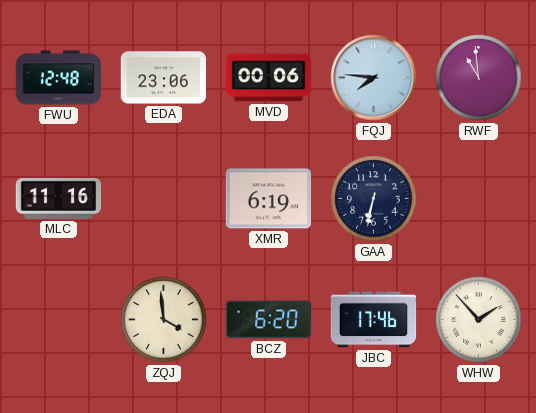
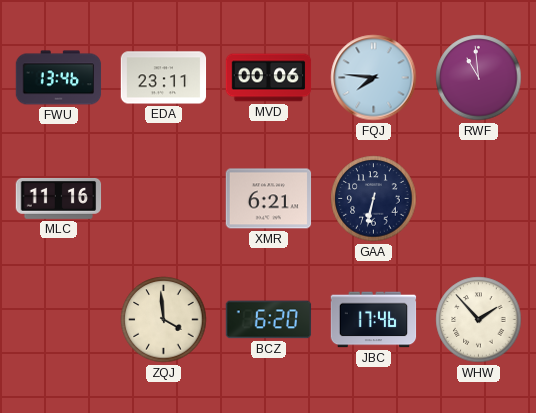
FWU: 12:48 -> 13:46
EDA: 23:06 -> 23:11
XMR: 6:19 -> 6:21
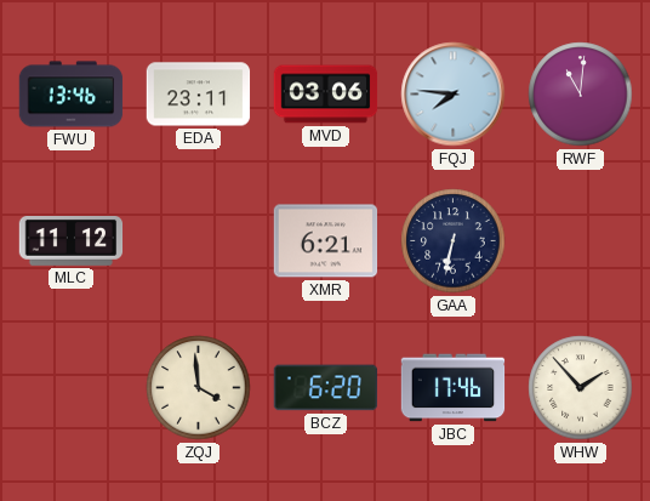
MVD: 00:06 -> 03:06
RWF: 10:59 -> 11:01
MLC: 11:16 -> 11:12
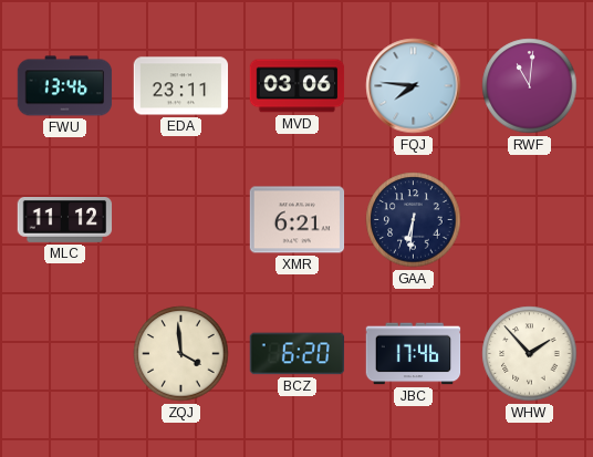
GAA: 6:32 -> 6:31
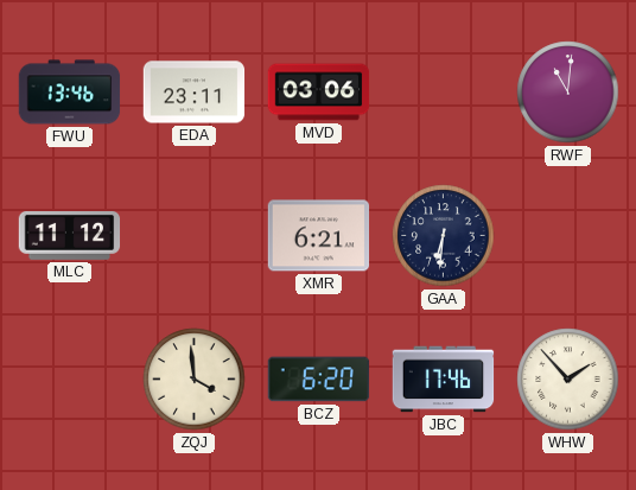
FQJ: 7:46 -> none
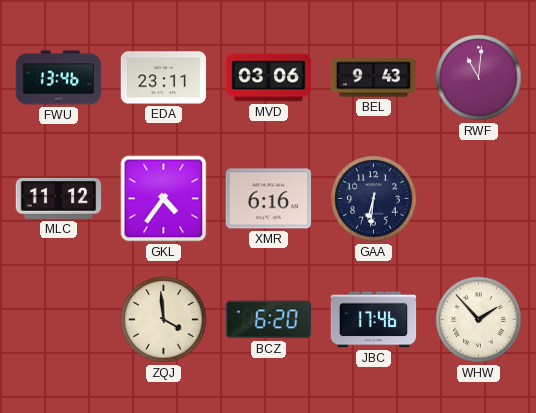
BEL: none -> 9:43
GKL: none -> 4:36
XMR: 6:21 -> 6:16
